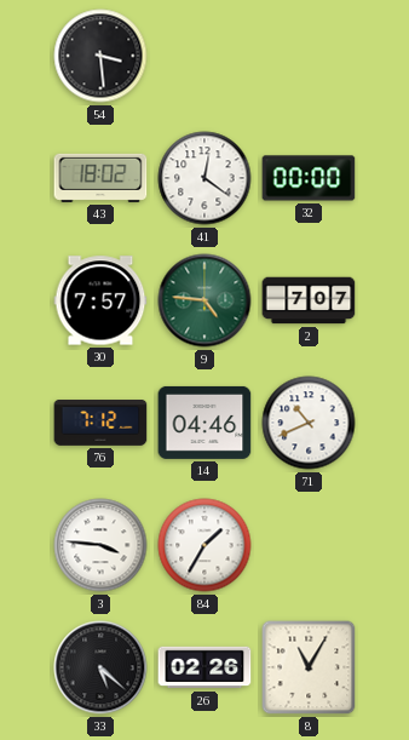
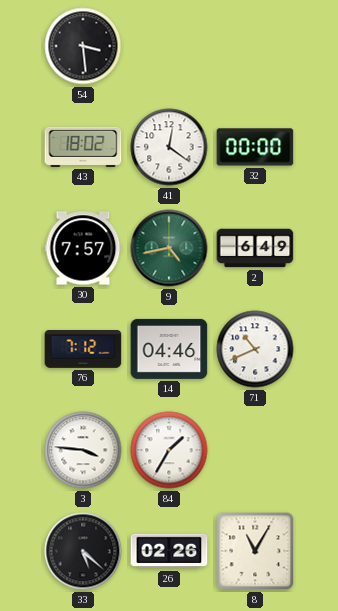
9: 4:46 -> 4:43
2: 7:07 -> 6:49
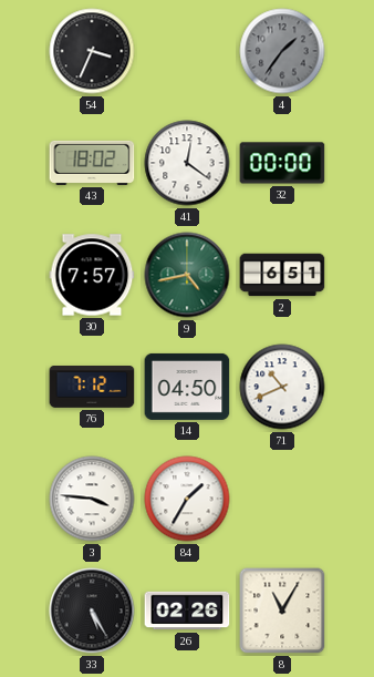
54: 3:29 -> 3:34
4: none -> 1:36
2: 6:49 -> 6:51
14: 04:46 -> 04:50
33: 5:22 -> 5:25
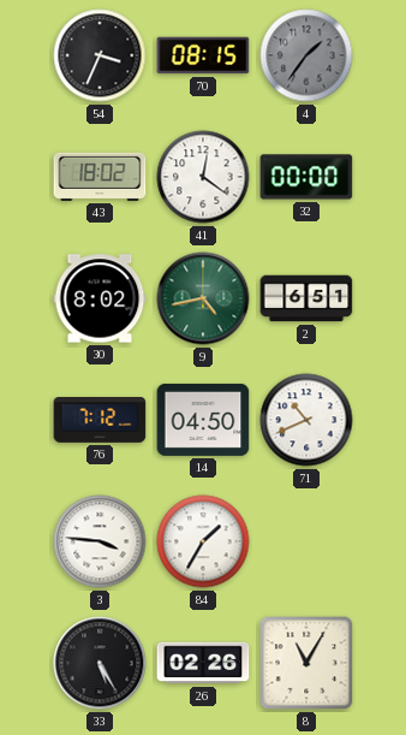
70: none -> 08:15
30: 7:57 -> 8:02
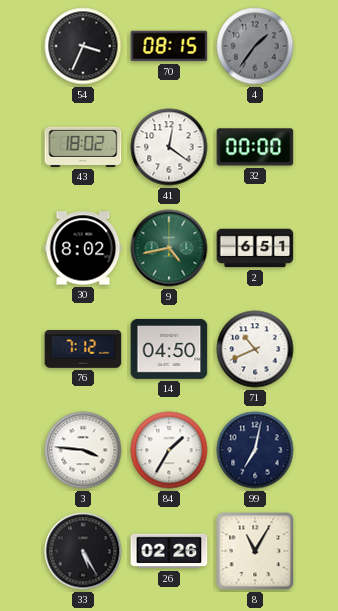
99: none -> 7:02
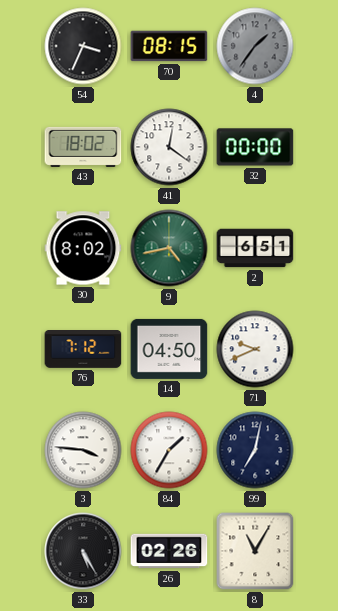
71: 10:41 -> 9:41
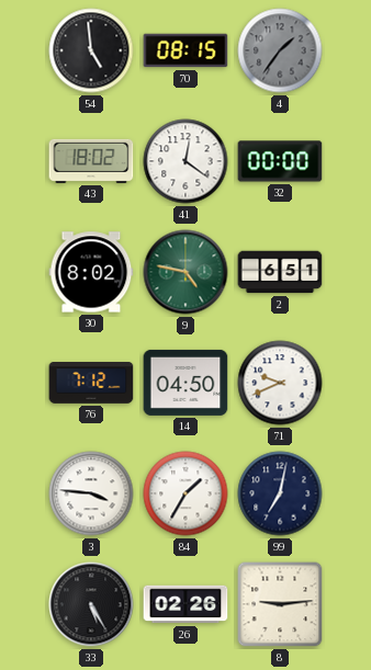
54: 3:34 -> 4:59
9: 4:43 -> 4:47
8: 11:05 -> 9:14
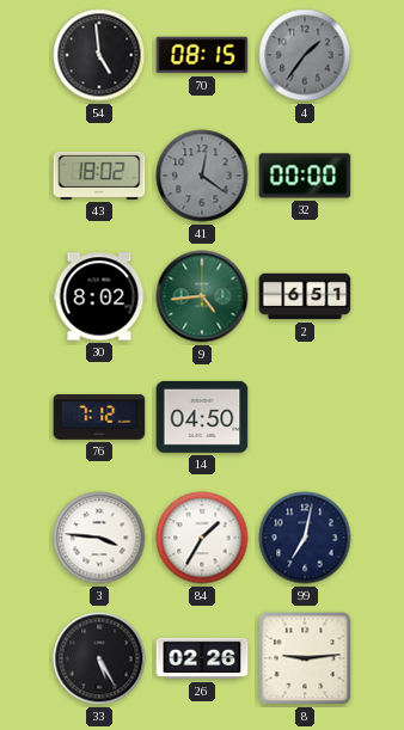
41 dial: white -> grey
9: 4:47 -> 4:44
71: 9:41 -> none
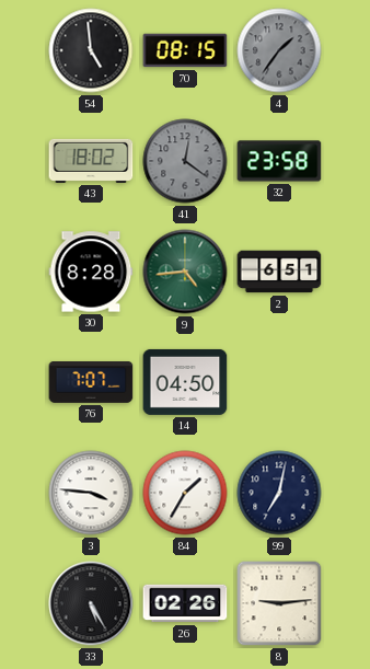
32: 00:00 -> 23:58
30: 8:02 -> 8:28
76: 7:12 -> 7:07
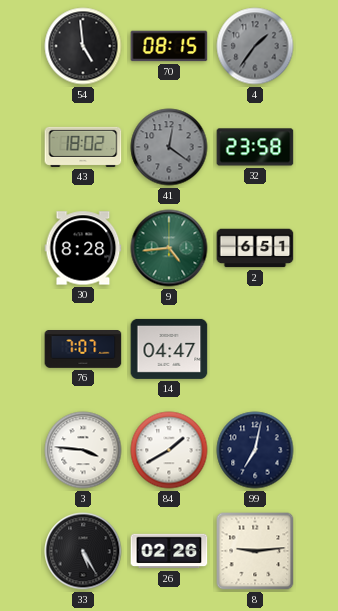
14: 04:50 -> 04:47
84: 1:35 -> 1:40
